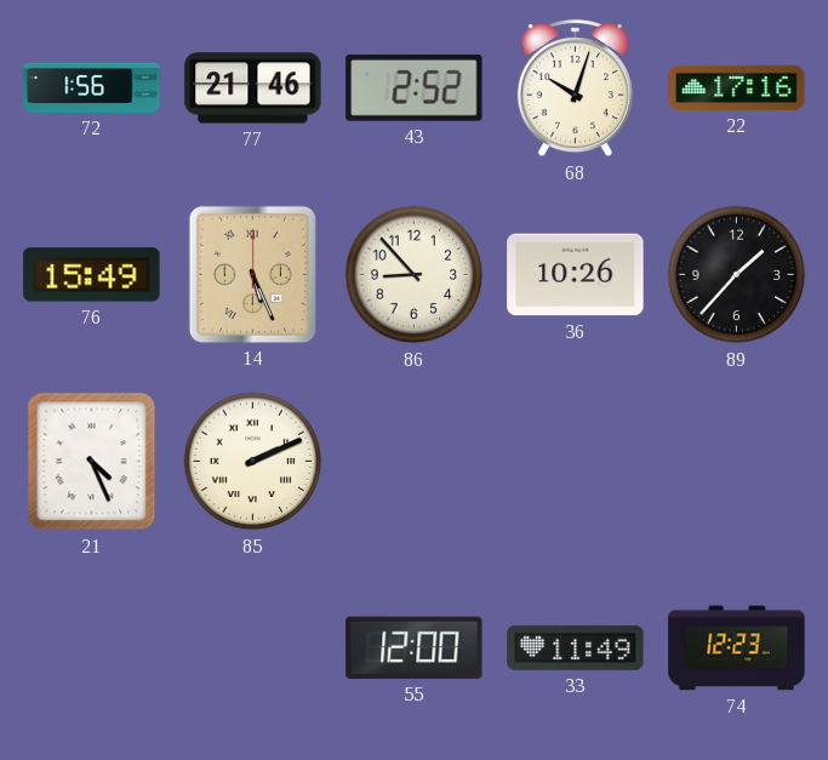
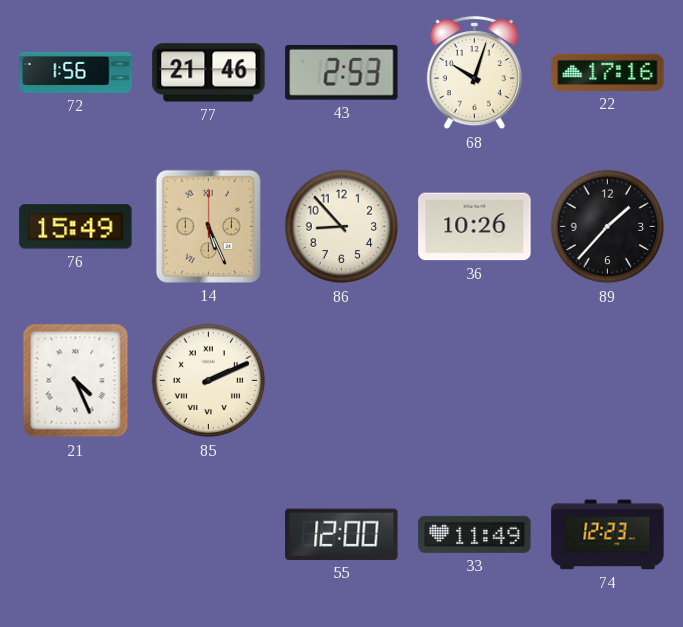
43: 2:52 -> 2:53
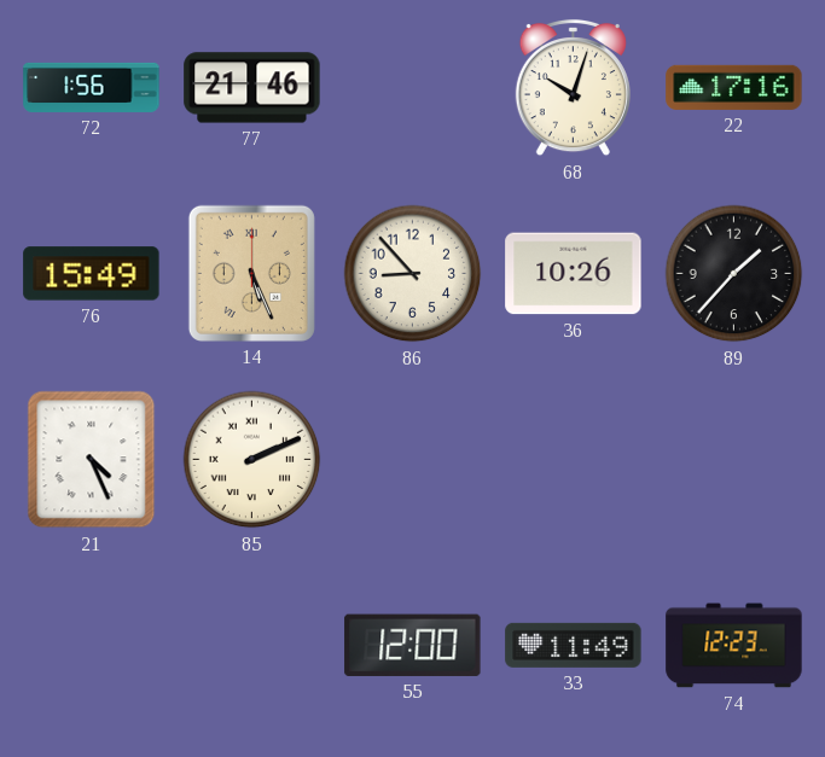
43: 2:53 -> none
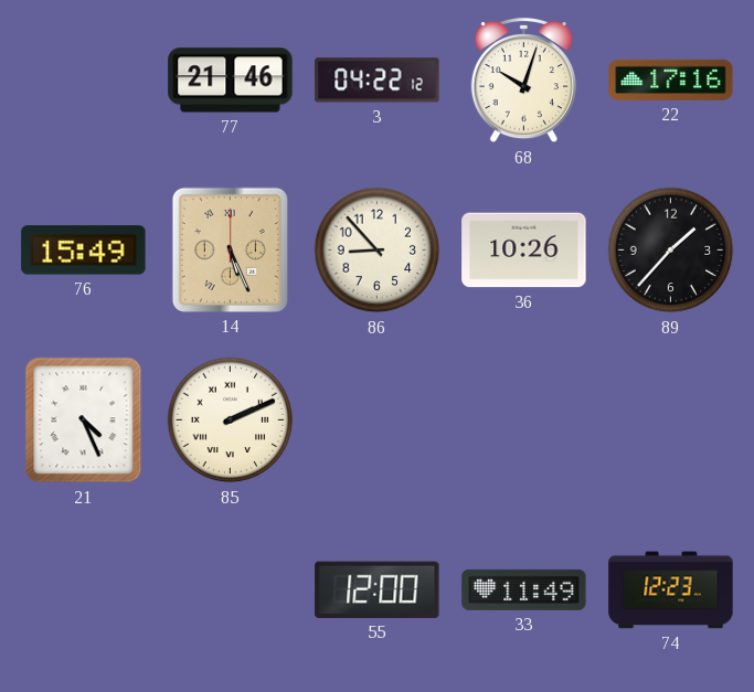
72: 1:56 -> none
3: none -> 04:22
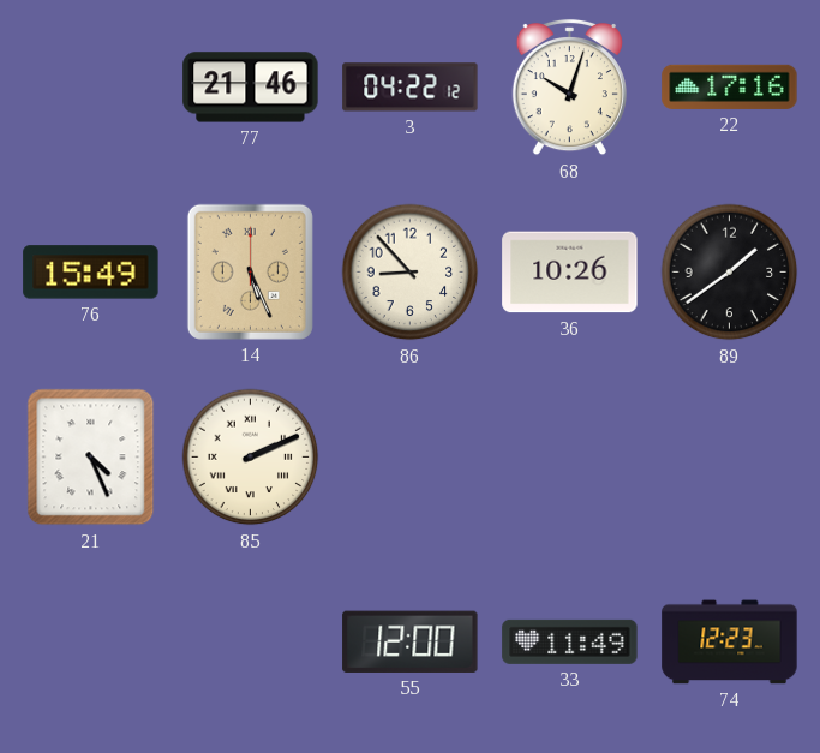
89: 1:37 -> 1:39
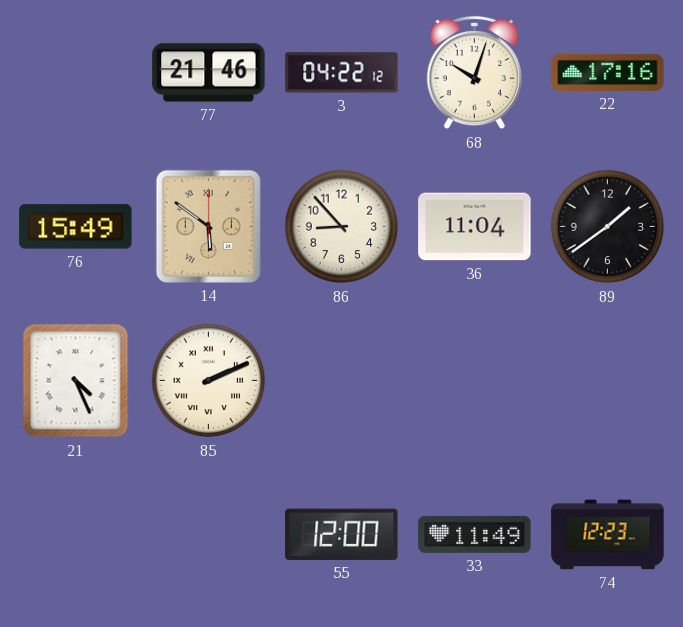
14: 5:26 -> 5:51
36: 10:26 -> 11:04
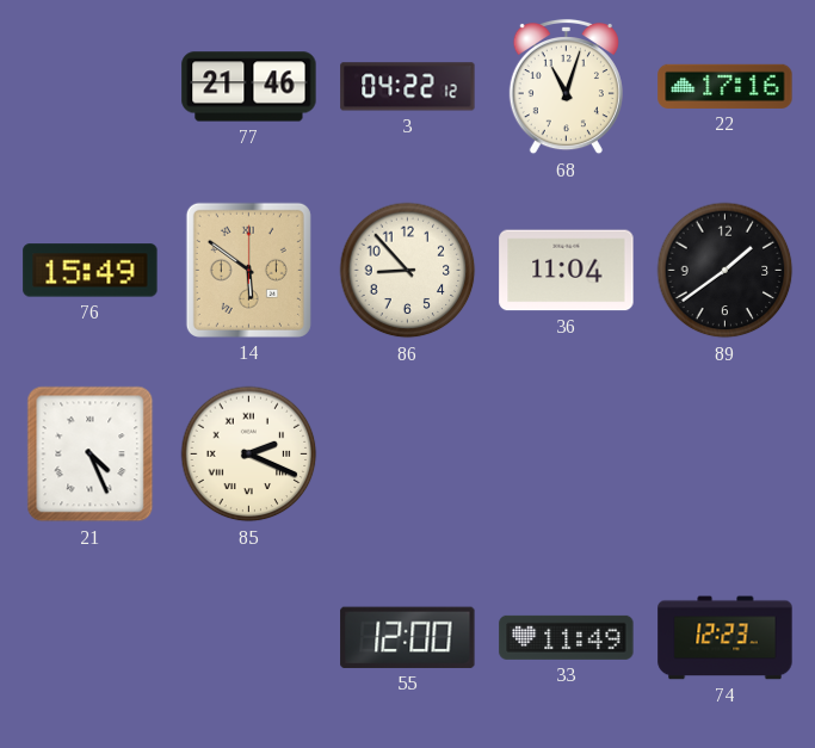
68: 10:03 -> 11:03
85: 2:11 -> 2:19
